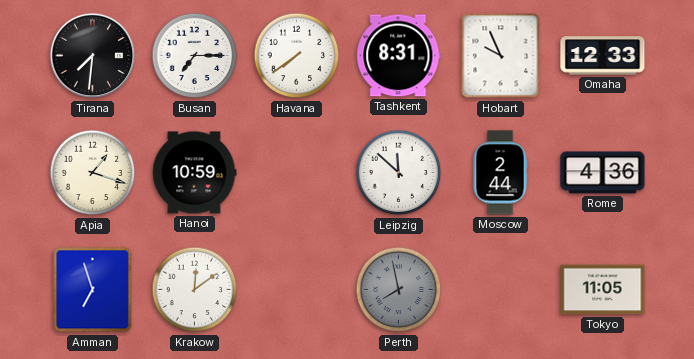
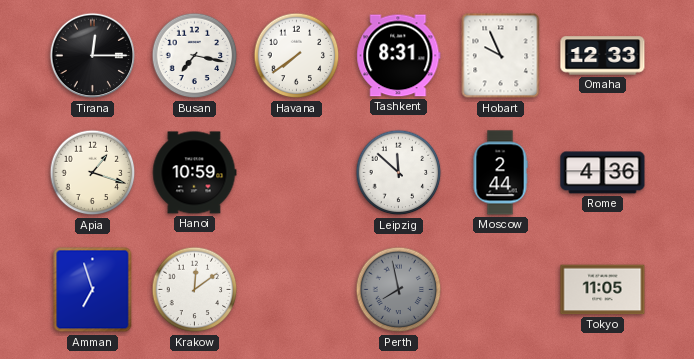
Tirana: 7:31 -> 12:15
Busan: 7:15 -> 7:17
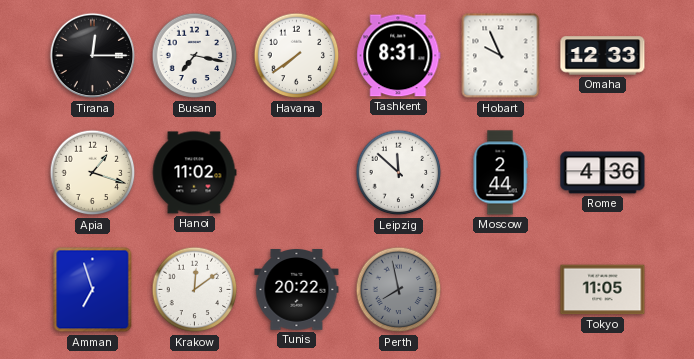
Hanoi: 10:59 -> 11:02
Tunis: none -> 20:22
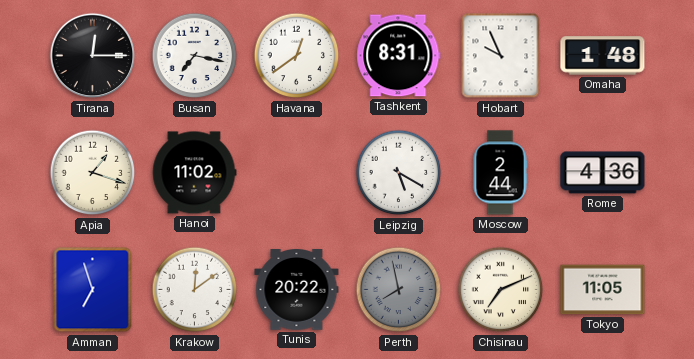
Havana: 7:39 -> 12:39
Omaha: 12:33 -> 1:48
Leipzig: 11:52 -> 5:20
Chisinau: none -> 7:11
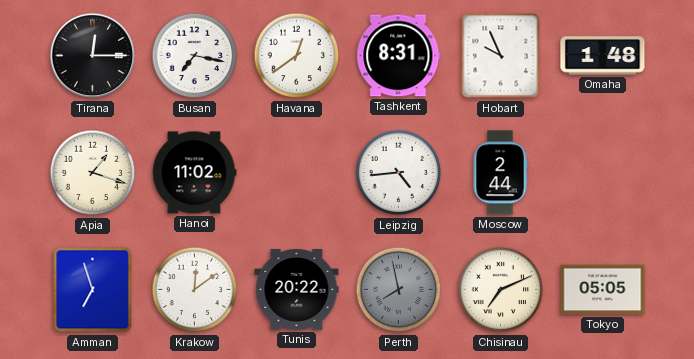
Leipzig: 5:20 -> 4:44
Rome: 4:36 -> none
Tokyo: 11:05 -> 05:05
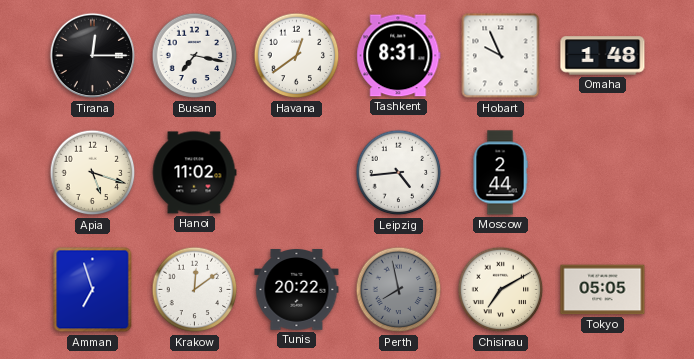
Apia: 1:18 -> 5:18
Chisinau: 7:11 -> 7:10
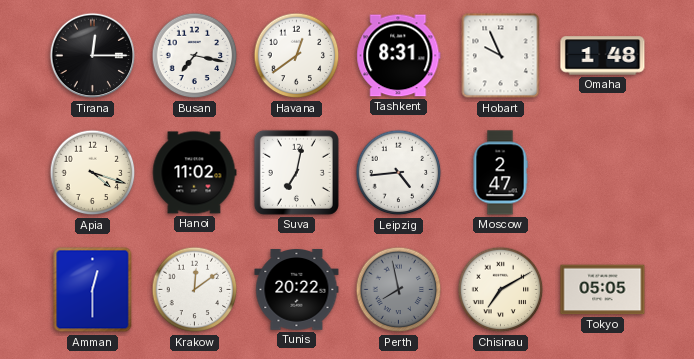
Apia: 5:18 -> 4:18
Suva: none -> 7:02
Moscow: 2:44 -> 2:47
Amman: 6:57 -> 12:30
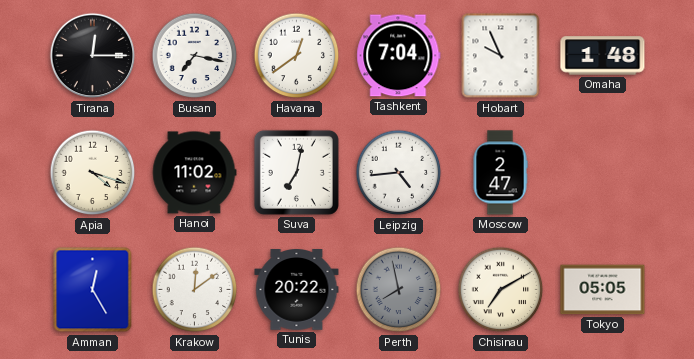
Tashkent: 8:31 -> 7:04
Amman: 12:30 -> 12:25
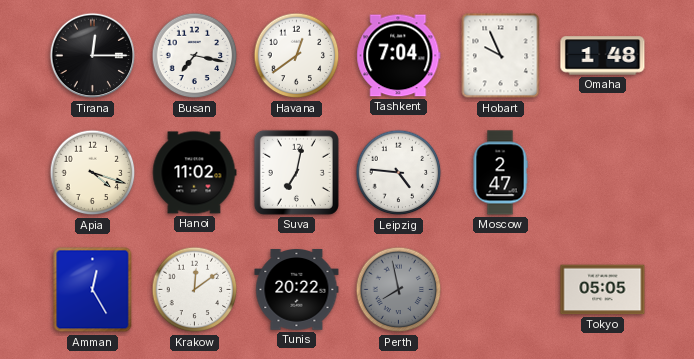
Leipzig: 4:44 -> 4:46
Chisinau: 7:10 -> none
